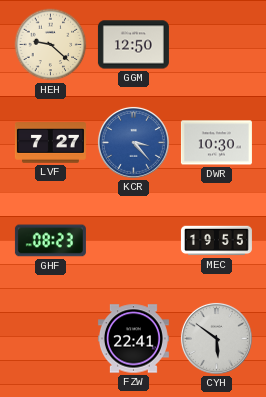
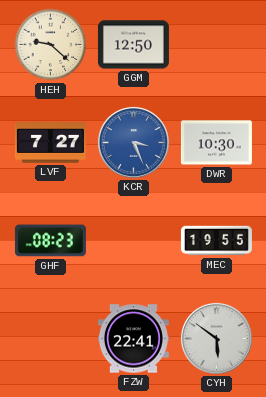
KCR: 3:23 -> 3:26
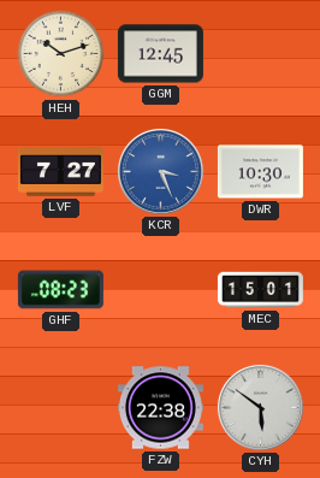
HEH: 9:22 -> 10:12
GGM: 12:50 -> 12:45
MEC: 19:55 -> 15:01
FZW: 22:41 -> 22:38
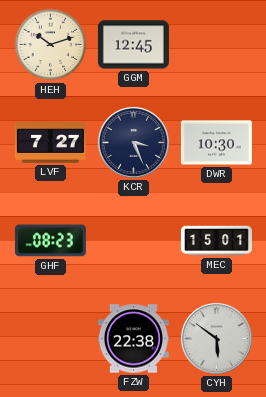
KCR dial: blue -> navy
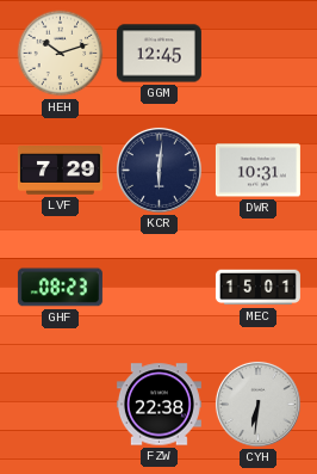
LVF: 7:27 -> 7:29
KCR: 3:26 -> 6:01
DWR: 10:30 -> 10:31
CYH: 5:51 -> 6:31
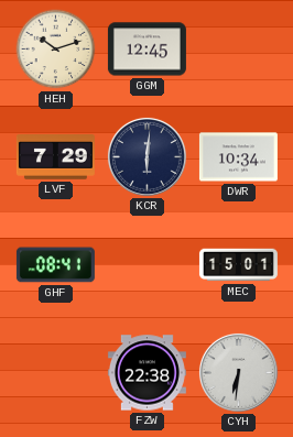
DWR: 10:31 -> 10:34
GHF: 08:23 -> 08:41
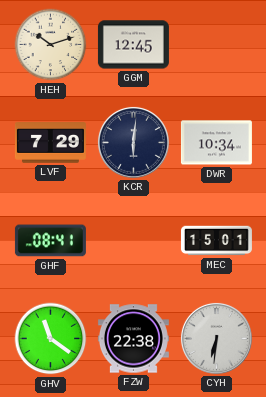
GHV: none -> 11:21
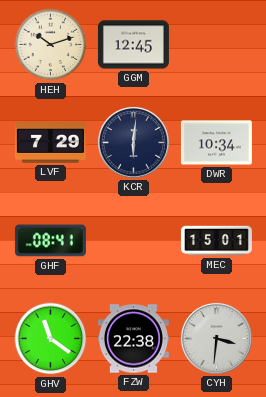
CYH: 6:31 -> 3:31
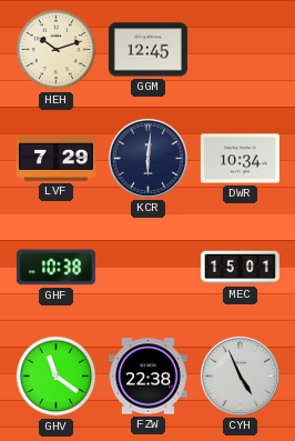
GHF: 08:41 -> 10:38
CYH: 3:31 -> 4:56
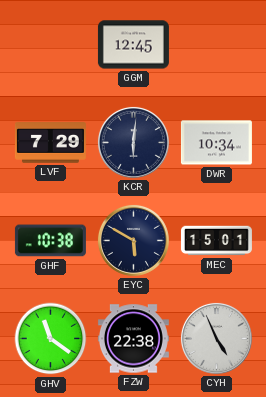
HEH: 10:12 -> none
EYC: none -> 5:50
